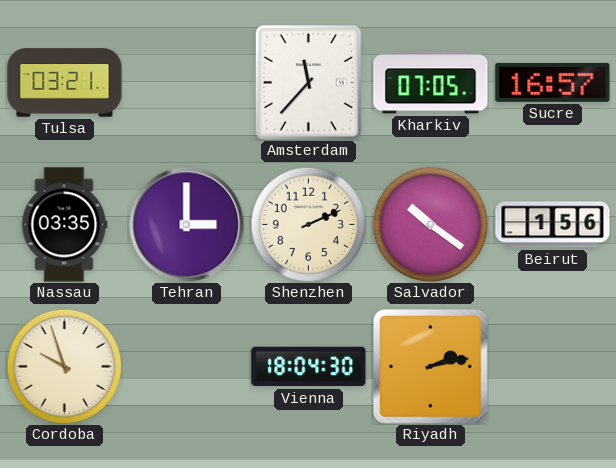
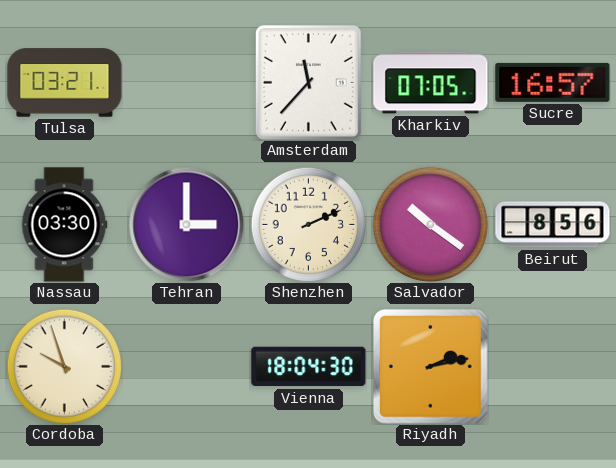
Nassau: 03:35 -> 03:30
Beirut: 1:56 -> 8:56
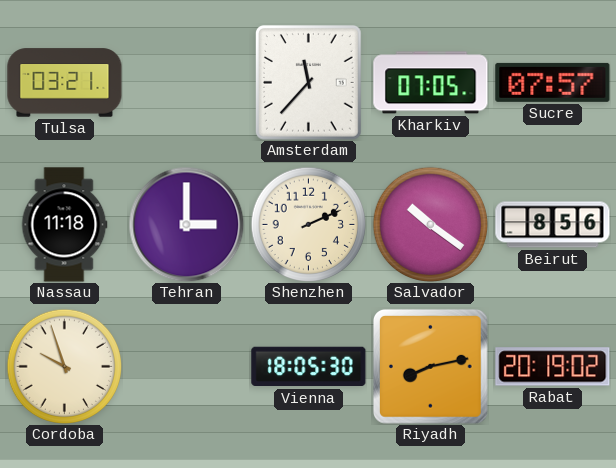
Sucre: 16:57 -> 07:57
Nassau: 03:30 -> 11:18
Vienna: 18:04 -> 18:05
Riyadh: 2:13 -> 8:13
Rabat: none -> 20:19
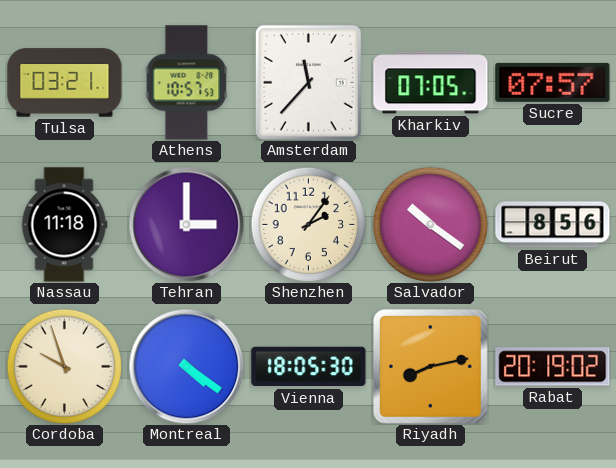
Athens: none -> 10:57
Shenzhen: 2:11 -> 2:06
Montreal: none -> 4:21
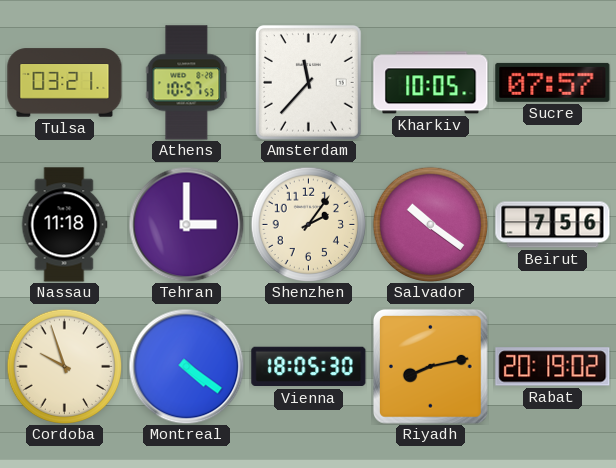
Kharkiv: 07:05 -> 10:05
Beirut: 8:56 -> 7:56
